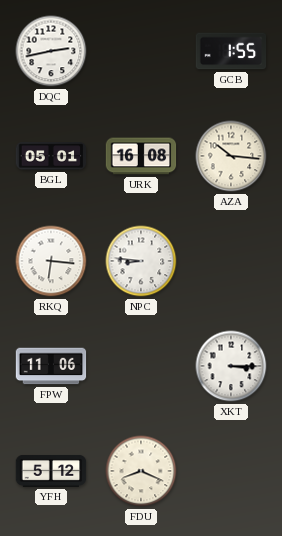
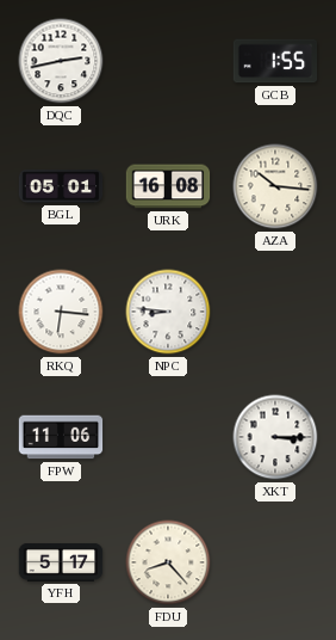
YFH: 5:12 -> 5:17
FDU: 8:19 -> 8:23
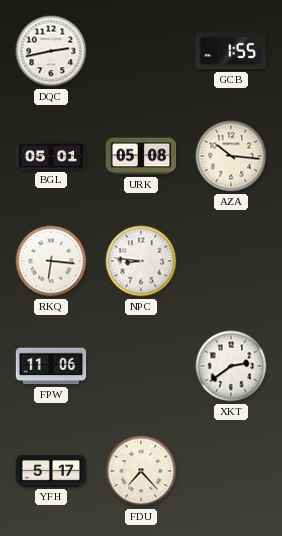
URK: 16:08 -> 05:08
XKT: 3:15 -> 2:39
FDU: 8:23 -> 7:23
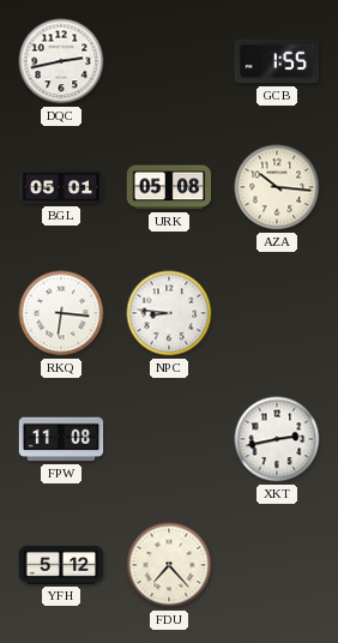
FPW: 11:06 -> 11:08
XKT: 2:39 -> 2:43
YFH: 5:17 -> 5:12
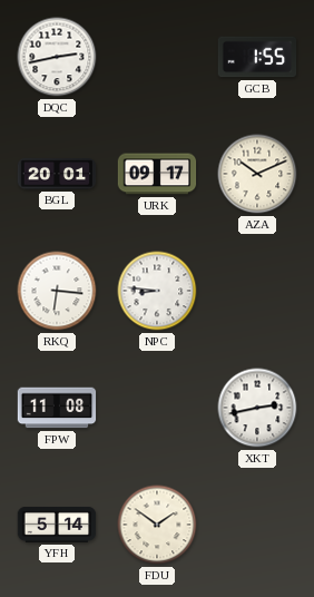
BGL: 05:01 -> 20:01
URK: 05:08 -> 09:17
AZA: 10:16 -> 10:11
YFH: 5:12 -> 5:14
FDU: 7:23 -> 1:51
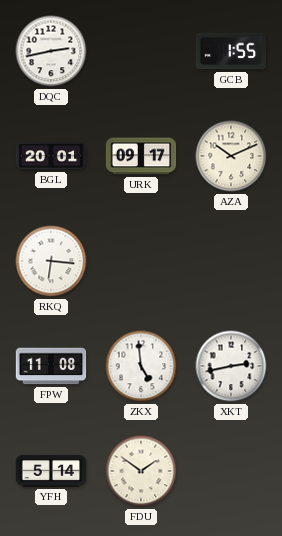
NPC: 8:46 -> none
ZKX: none -> 4:59
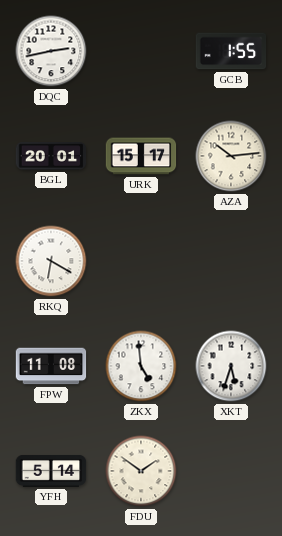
URK: 09:17 -> 15:17
AZA: 10:11 -> 10:14
RKQ: 6:16 -> 6:20
XKT: 2:43 -> 5:33
